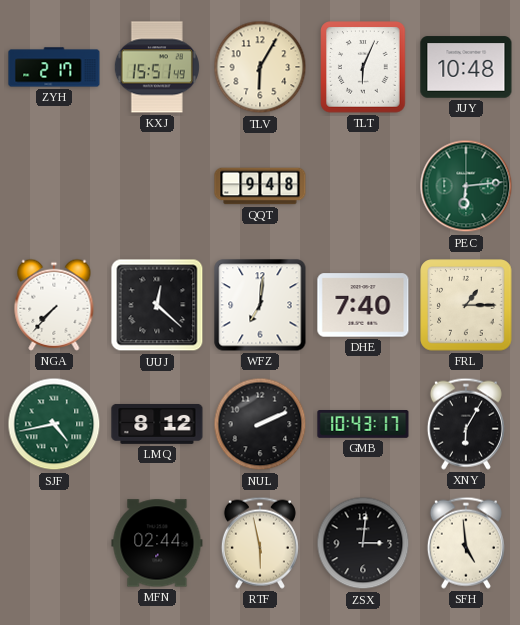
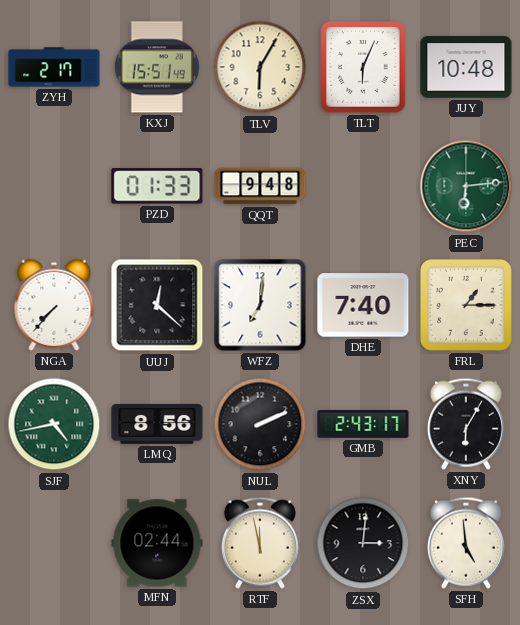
PZD: none -> 01:33
LMQ: 8:12 -> 8:56
GMB: 10:43 -> 2:43
RTF: 5:58 -> 11:58
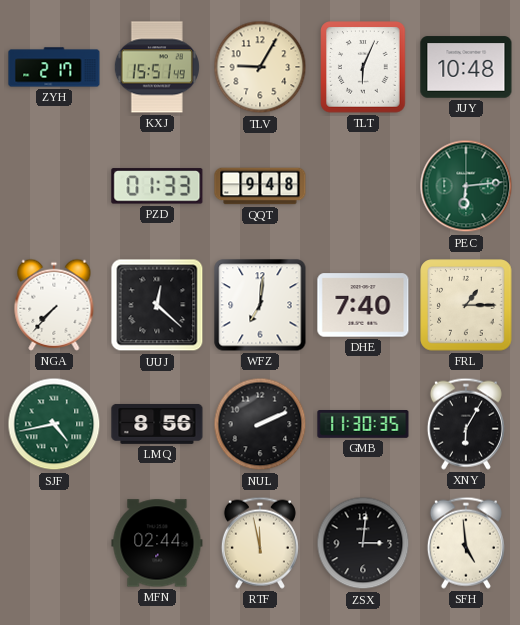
TLV: 6:05 -> 9:05
GMB: 2:43 -> 11:30
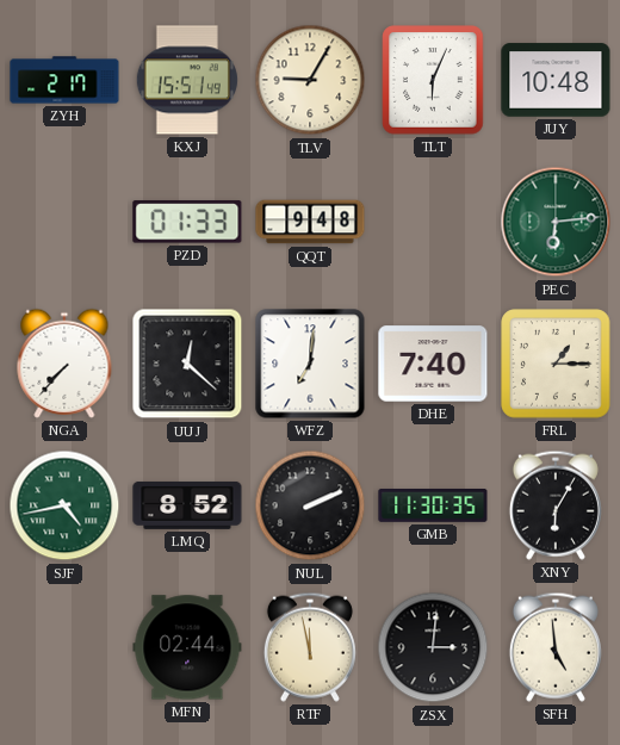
LMQ: 8:56 -> 8:52
